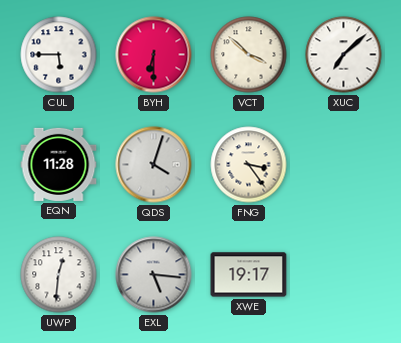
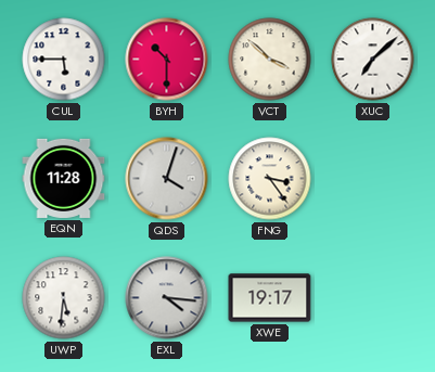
BYH: 6:30 -> 10:30
UWP: 12:31 -> 5:31
EXL: 5:16 -> 4:16
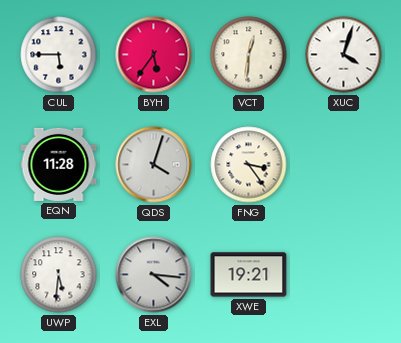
BYH: 10:30 -> 5:36
VCT: 3:52 -> 12:31
XUC: 7:08 -> 4:03
XWE: 19:17 -> 19:21
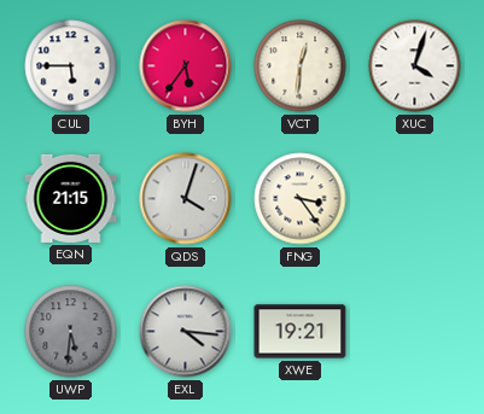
EQN: 11:28 -> 21:15
UWP dial: white -> grey
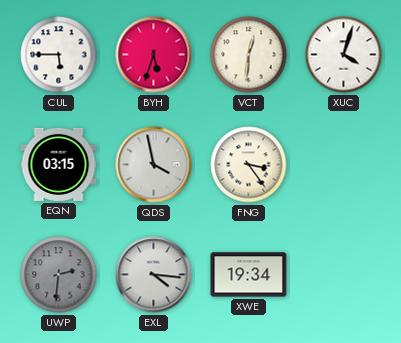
BYH: 5:36 -> 5:33
EQN: 21:15 -> 03:15
QDS: 4:03 -> 3:58
UWP: 5:31 -> 2:31
XWE: 19:21 -> 19:34
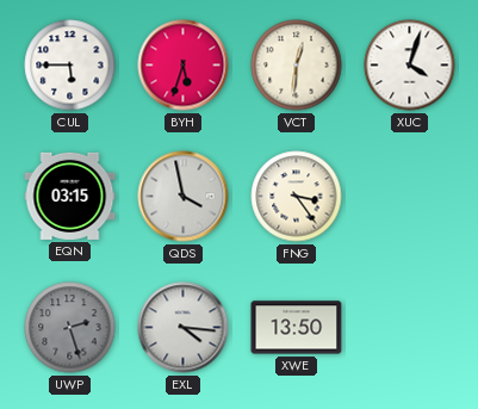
UWP: 2:31 -> 2:27
XWE: 19:34 -> 13:50
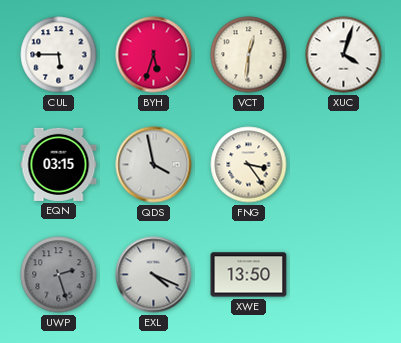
EXL: 4:16 -> 4:19
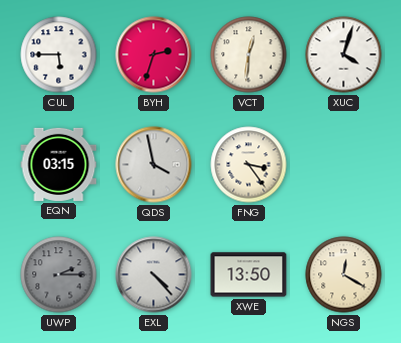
BYH: 5:33 -> 2:33
UWP: 2:27 -> 2:15
EXL: 4:19 -> 4:23
NGS: none -> 12:20
